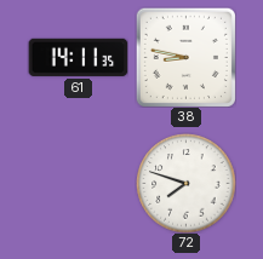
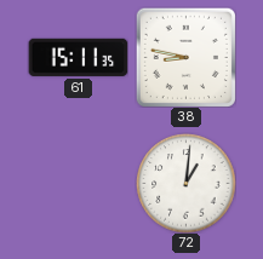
61: 14:11 -> 15:11
72: 7:48 -> 1:01
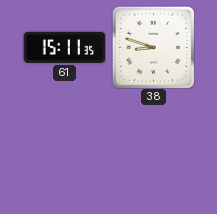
38: 8:47 -> 8:48
72: 1:01 -> none
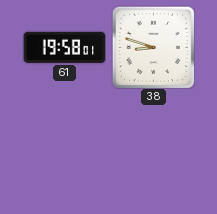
61: 15:11 -> 19:58
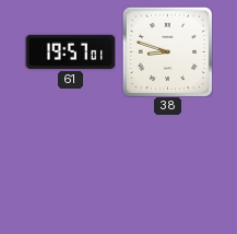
61: 19:58 -> 19:57
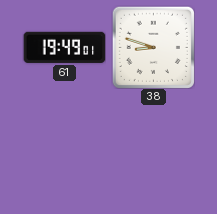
61: 19:57 -> 19:49
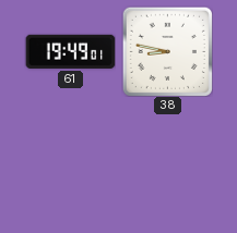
38: 8:48 -> 8:47
